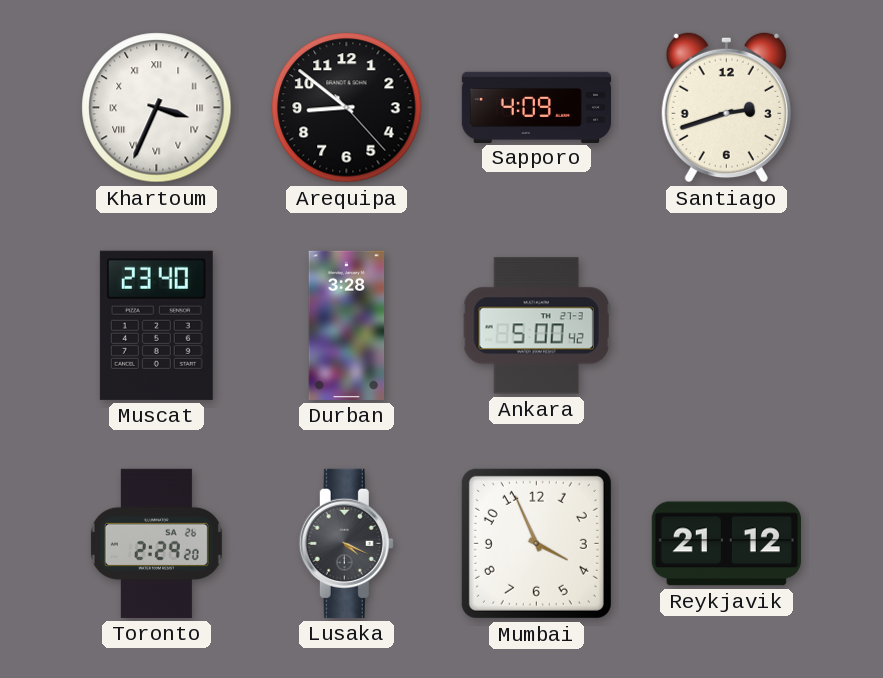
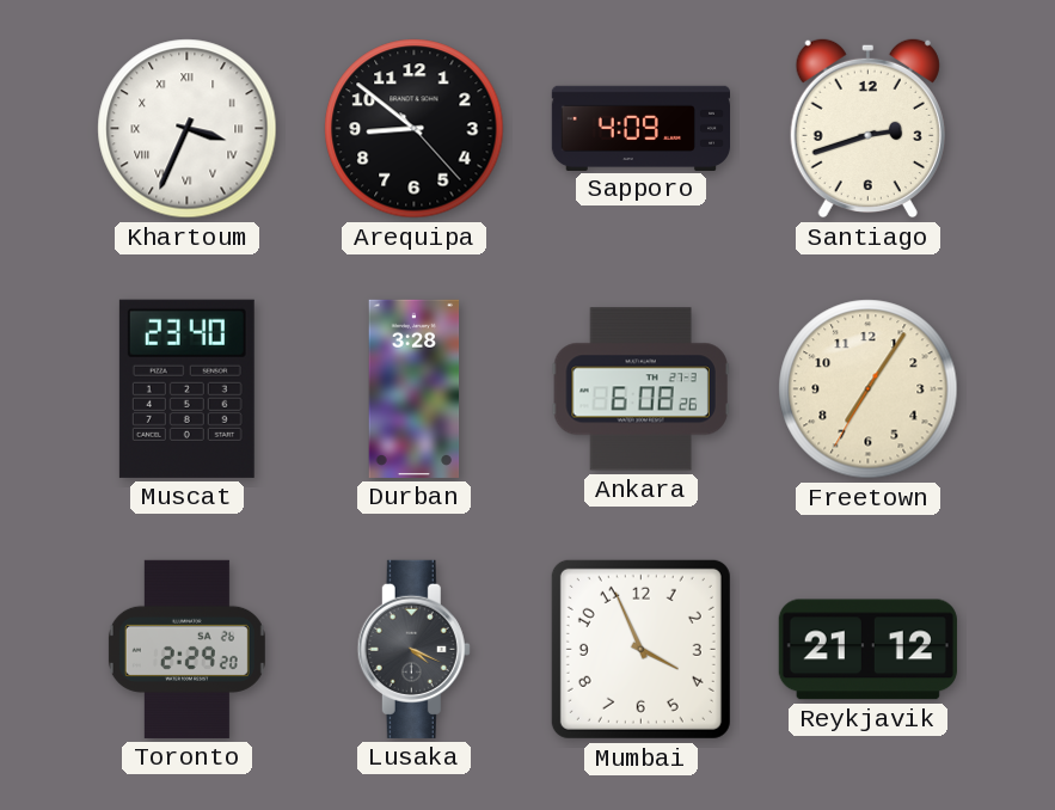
Ankara: 5:00 -> 6:08
Freetown: none -> 7:05
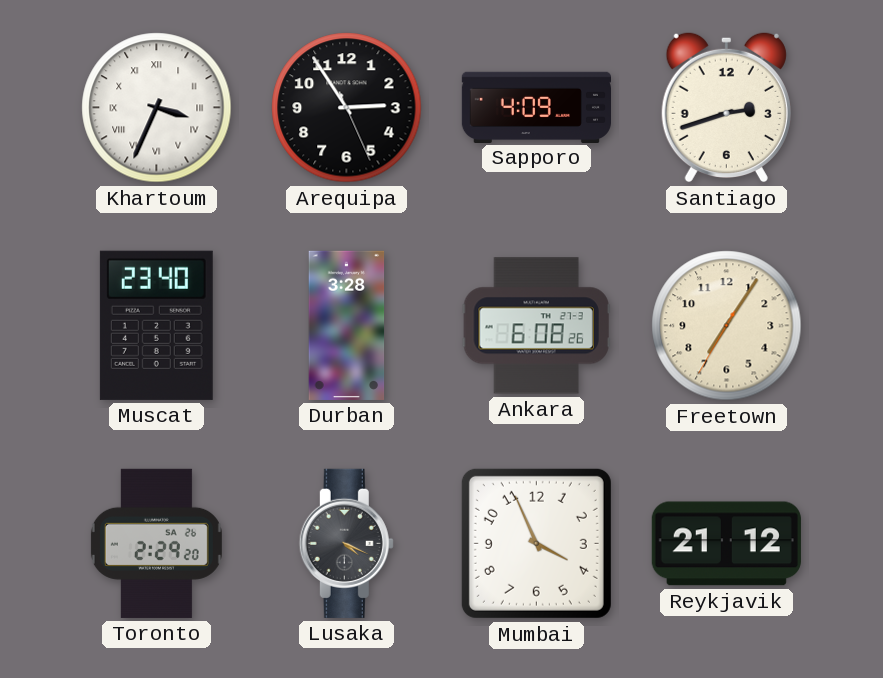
Arequipa: 8:51 -> 2:54
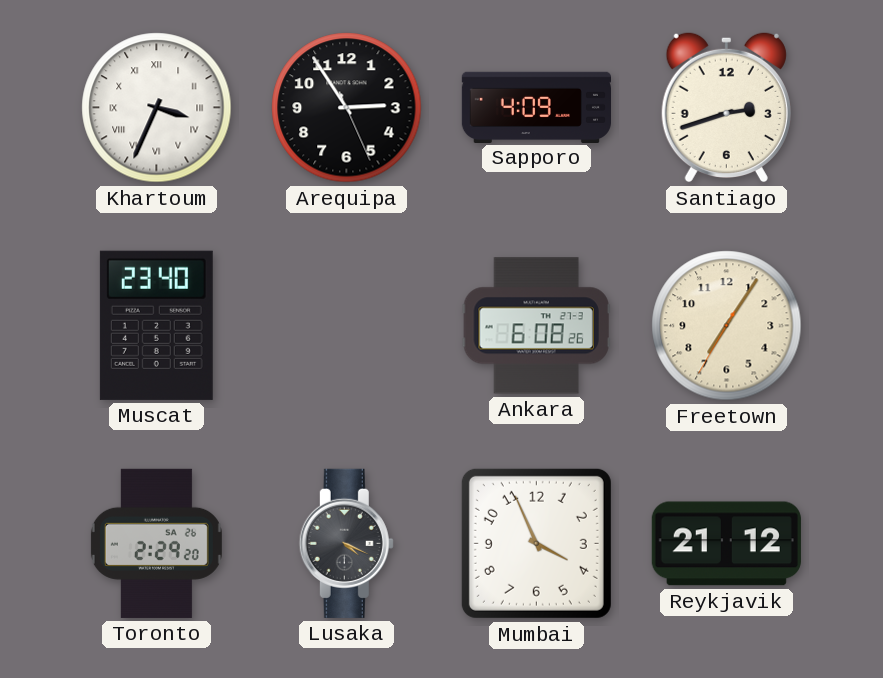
Durban: 3:28 -> none
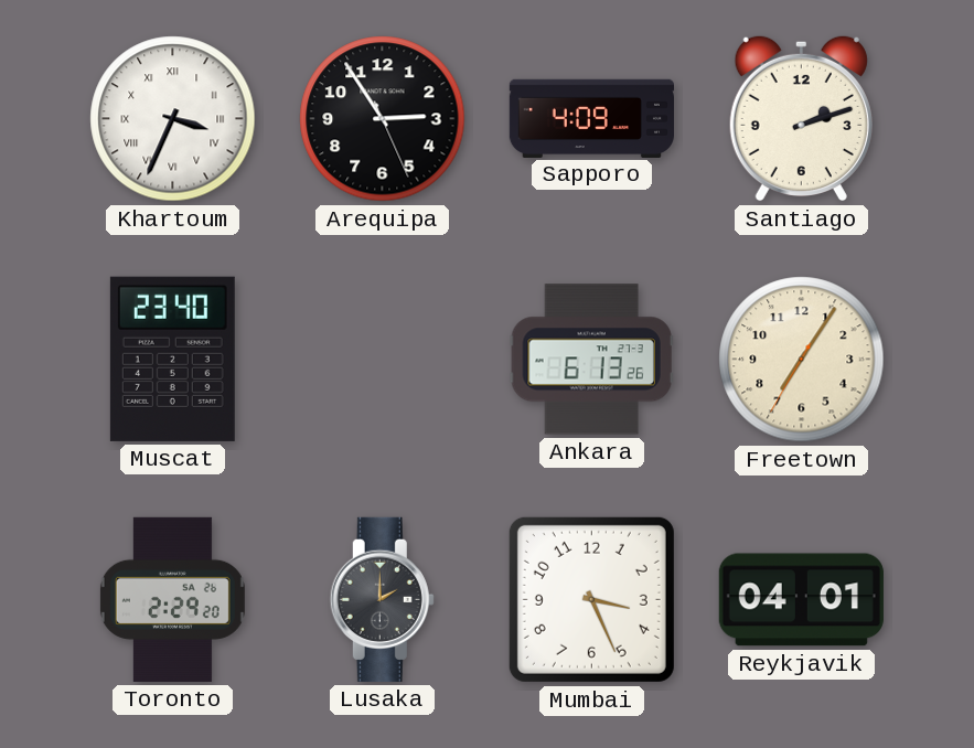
Santiago: 2:42 -> 2:12
Ankara: 6:08 -> 6:13
Lusaka: 4:19 -> 2:00
Mumbai: 3:56 -> 3:26
Reykjavik: 21:12 -> 04:01
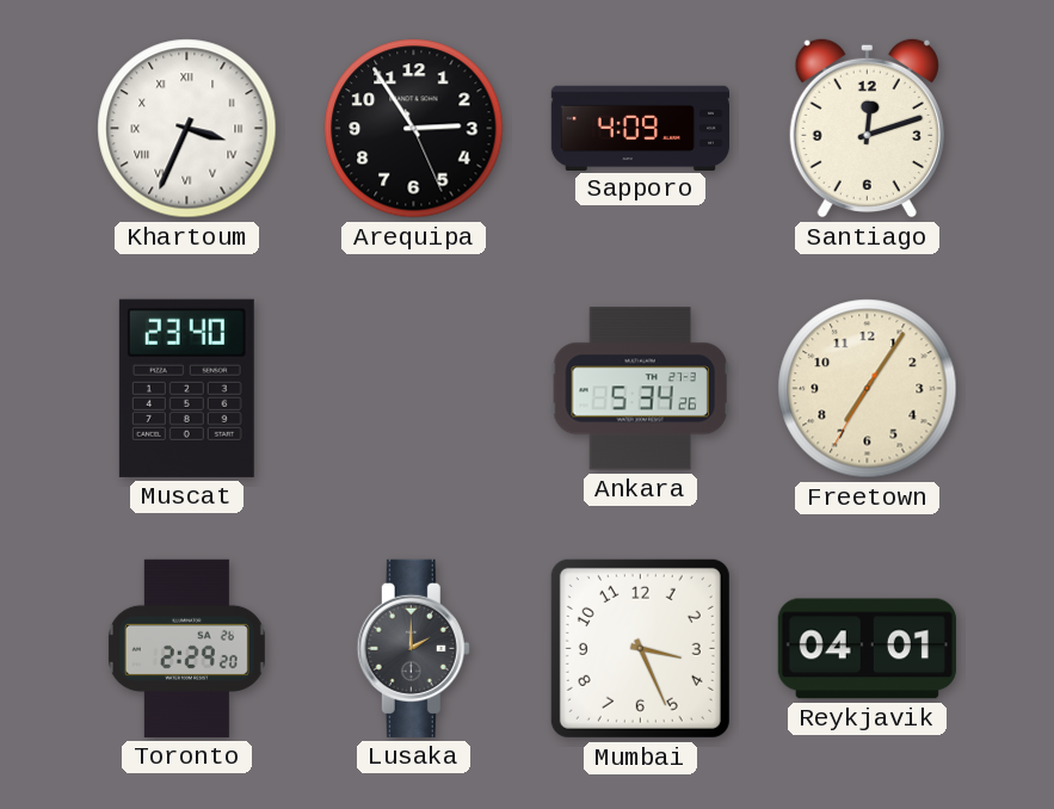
Santiago: 2:12 -> 12:12
Ankara: 6:13 -> 5:34
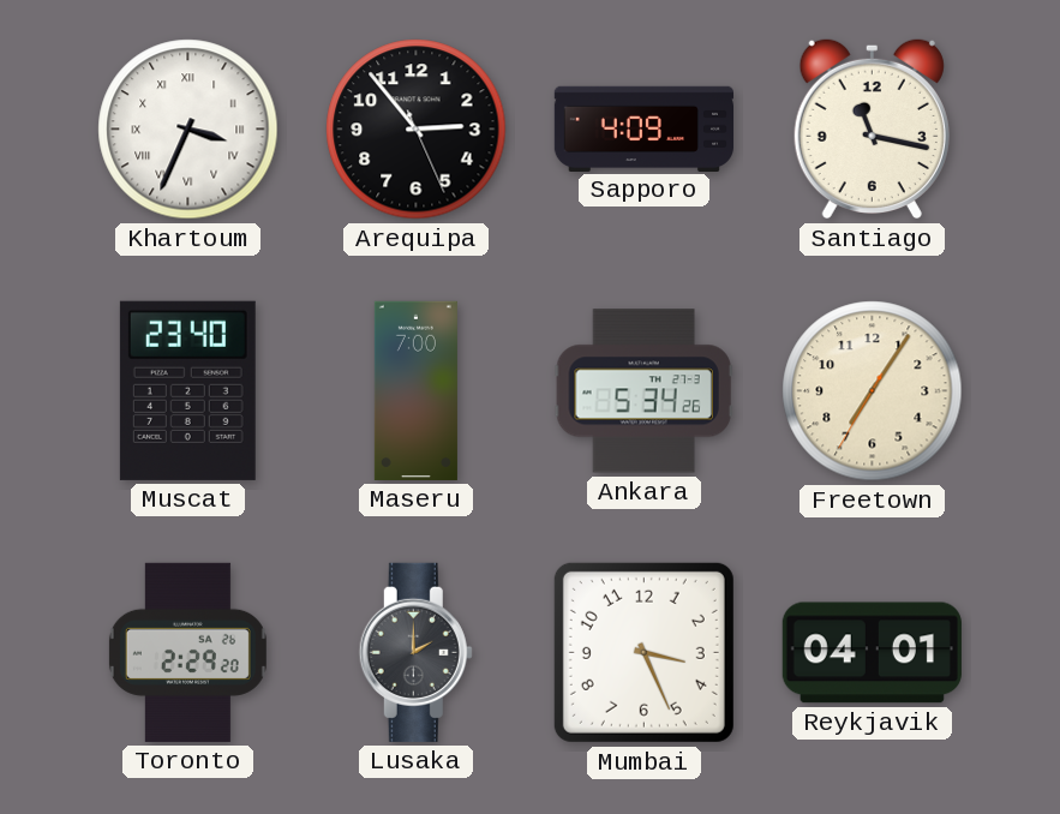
Arequipa: 2:54 -> 2:53
Santiago: 12:12 -> 11:17
Maseru: none -> 7:00
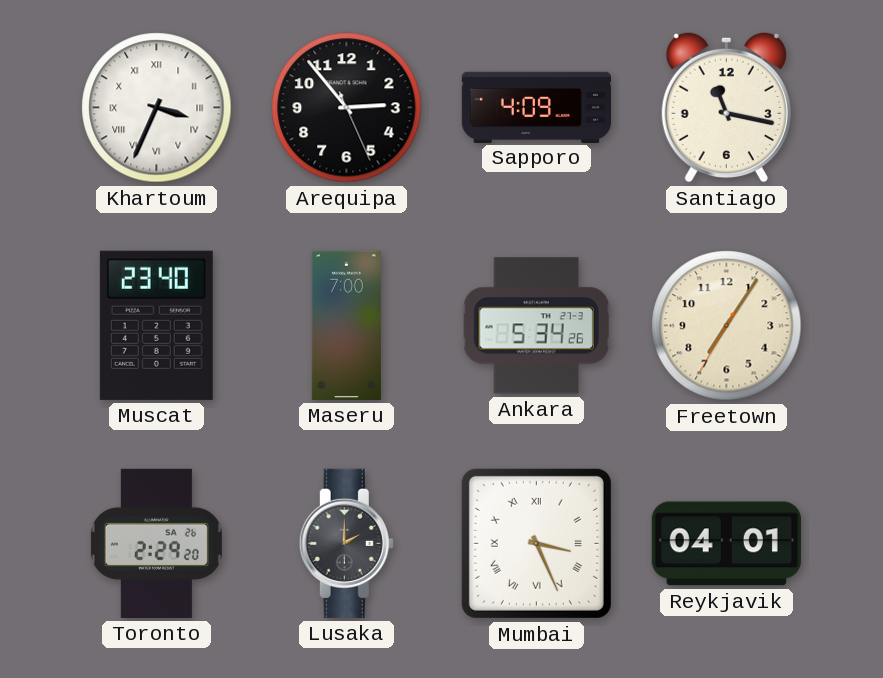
Mumbai numerals: Arabic -> Roman
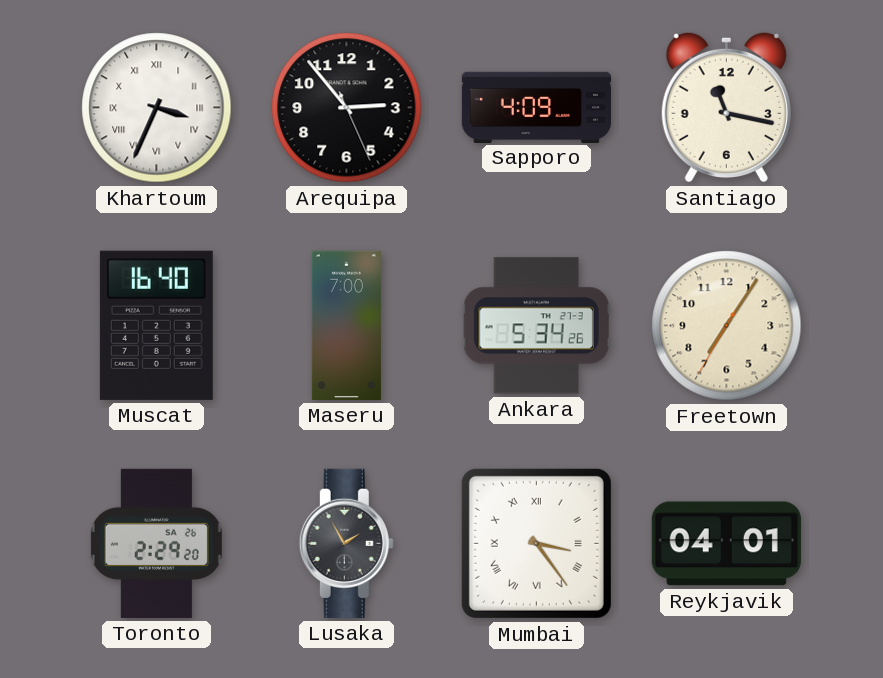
Muscat: 23:40 -> 16:40
Lusaka: 2:00 -> 1:55
Mumbai: 3:26 -> 3:24
